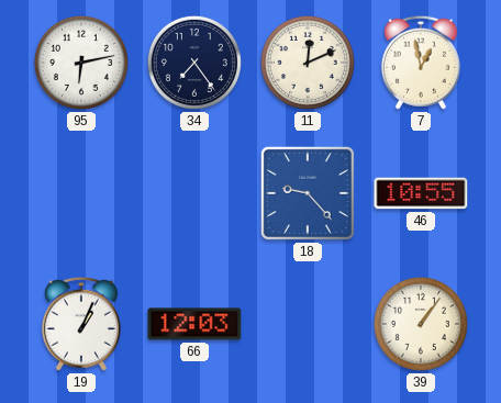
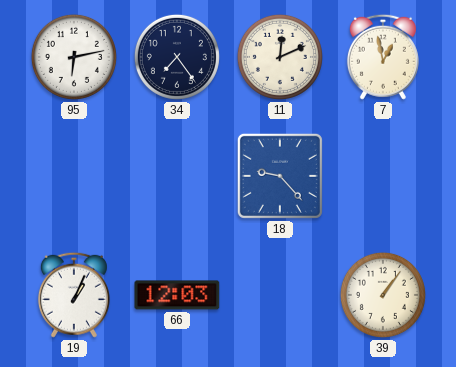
46: 10:55 -> none
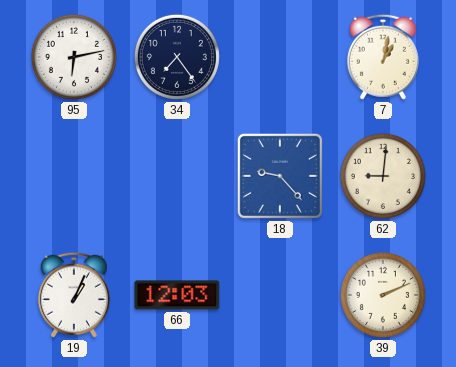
11: 12:11 -> none
7: 12:58 -> 1:02
62: none -> 9:01
39: 1:06 -> 2:11
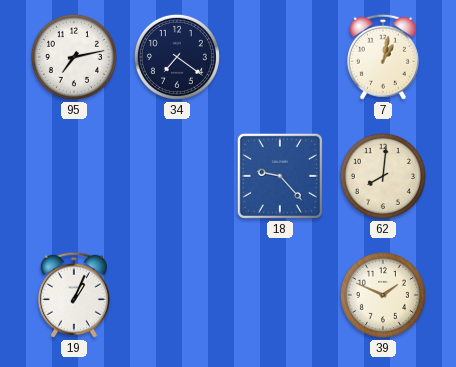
95: 6:13 -> 7:13
34: 7:24 -> 7:21
62: 9:01 -> 8:01
66: 12:03 -> none
39: 2:11 -> 1:49
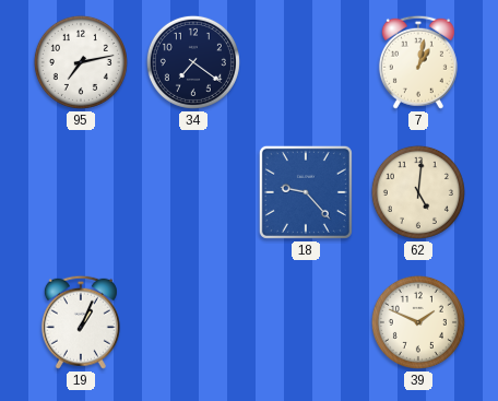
62: 8:01 -> 5:01
